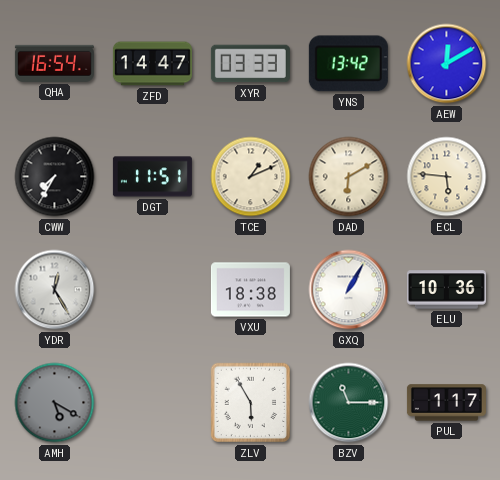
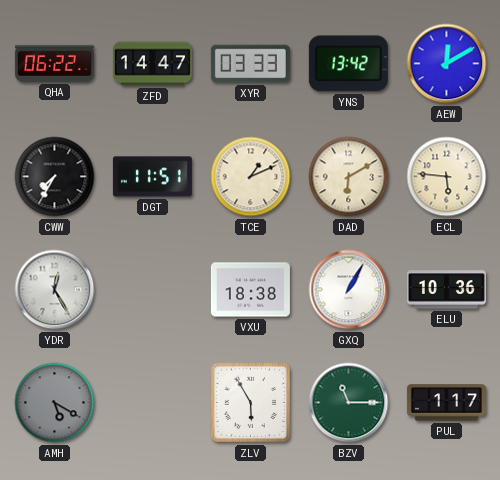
QHA: 16:54 -> 06:22
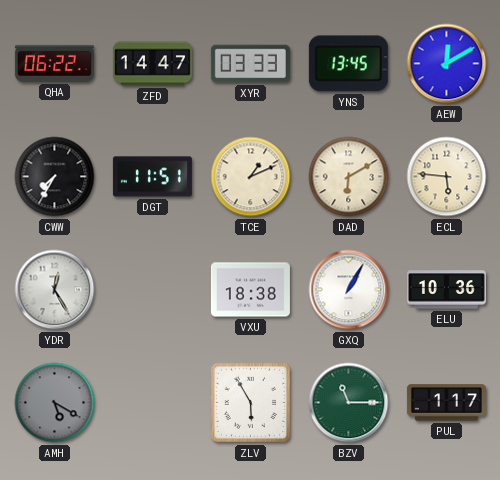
YNS: 13:42 -> 13:45
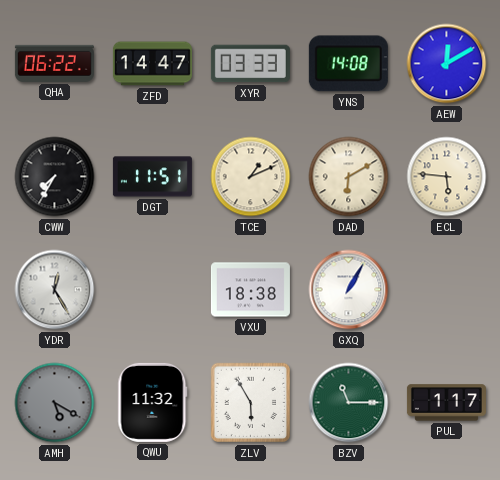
YNS: 13:45 -> 14:08
ELU: 10:36 -> none
QWU: none -> 11:32
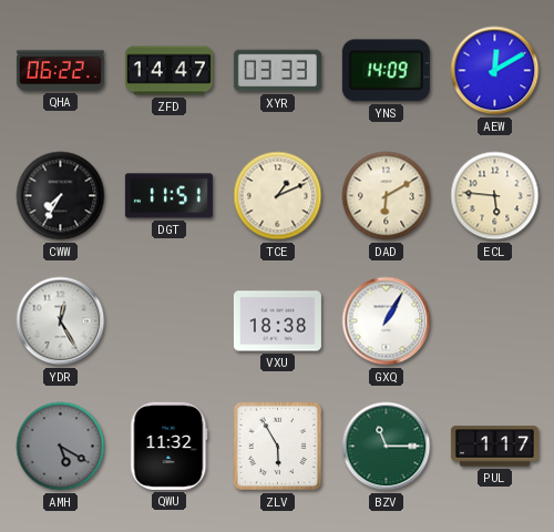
YNS: 14:08 -> 14:09
